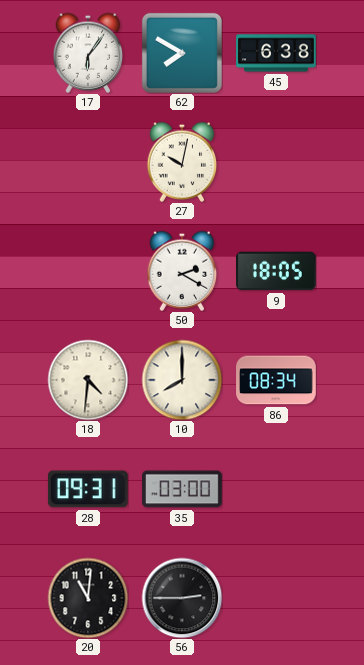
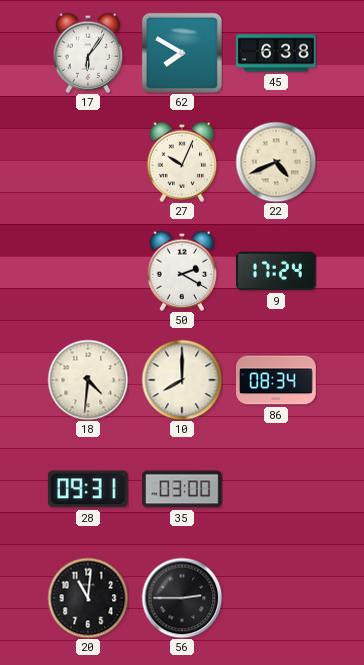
27: 10:02 -> 10:04
22: none -> 4:41
9: 18:05 -> 17:24
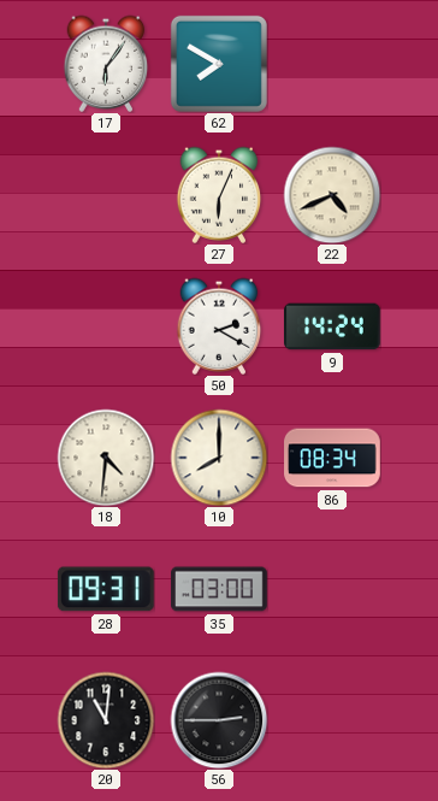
45: 6:38 -> none
27: 10:04 -> 6:04
9: 17:24 -> 14:24
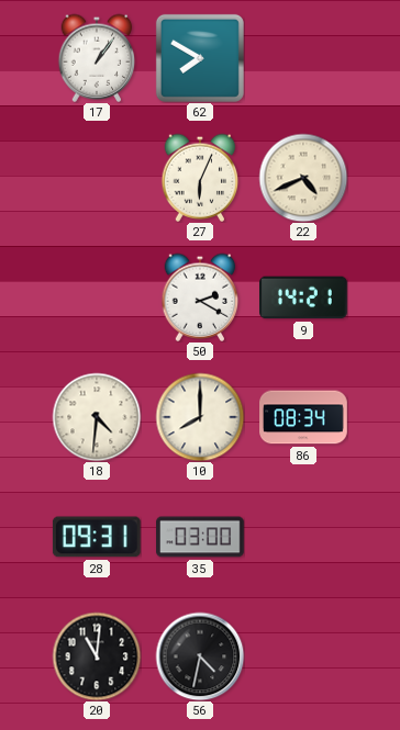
17: 6:06 -> 1:06
9: 14:24 -> 14:21
56: 2:45 -> 4:32
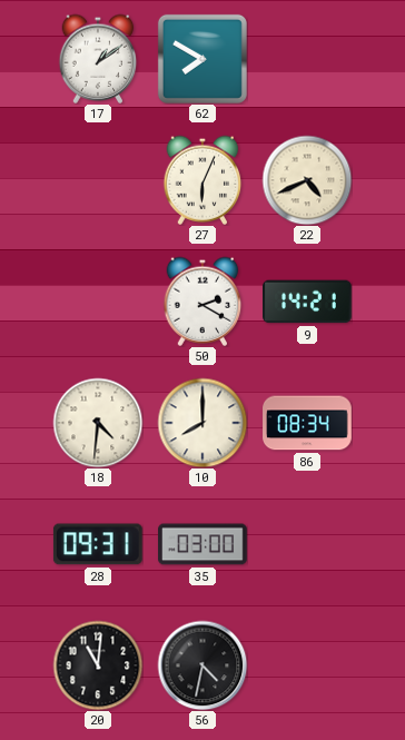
17: 1:06 -> 1:09
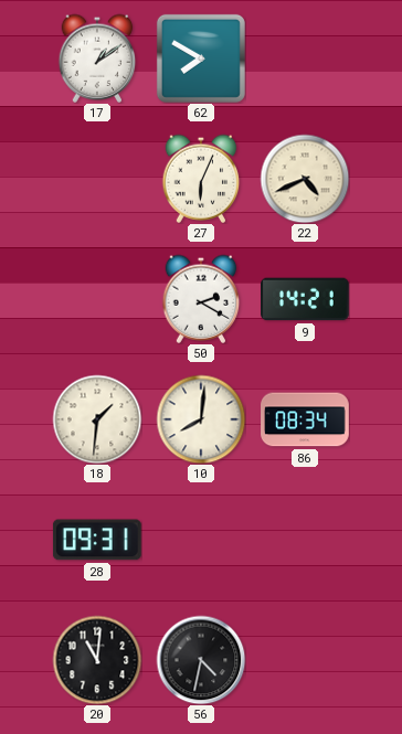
18: 4:31 -> 1:31
10: 8:00 -> 8:01
35: 03:00 -> none
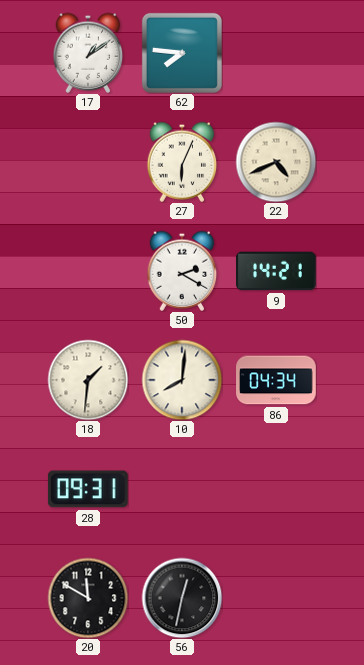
62: 7:50 -> 7:46
86: 08:34 -> 04:34
20: 11:01 -> 11:50
56: 4:32 -> 12:32
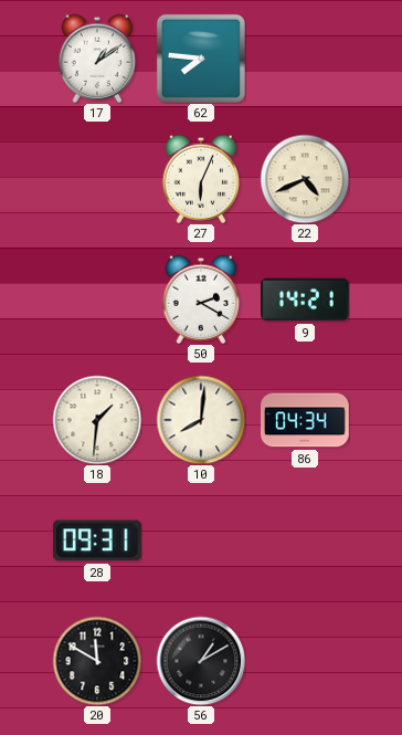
56: 12:32 -> 1:10
